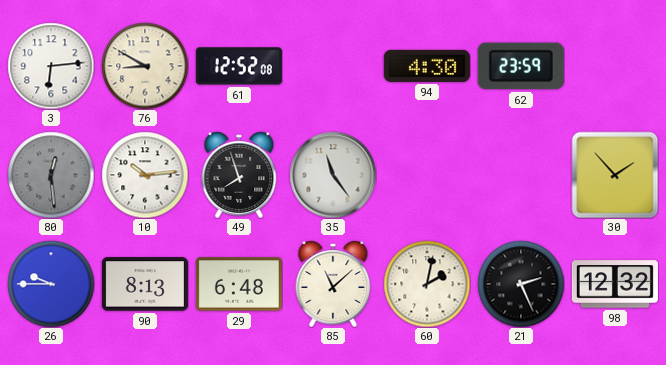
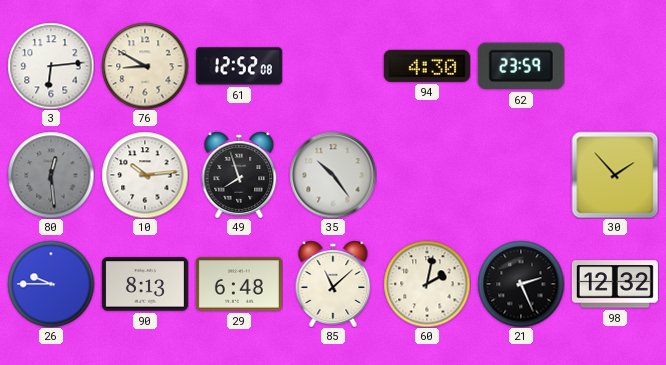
35: 11:24 -> 10:24
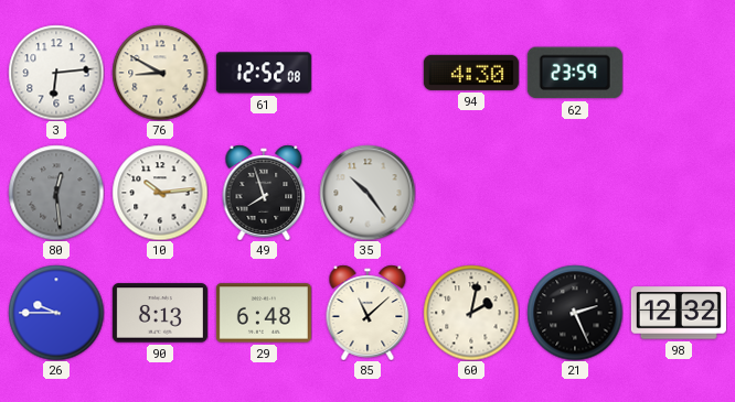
30: 1:53 -> none
